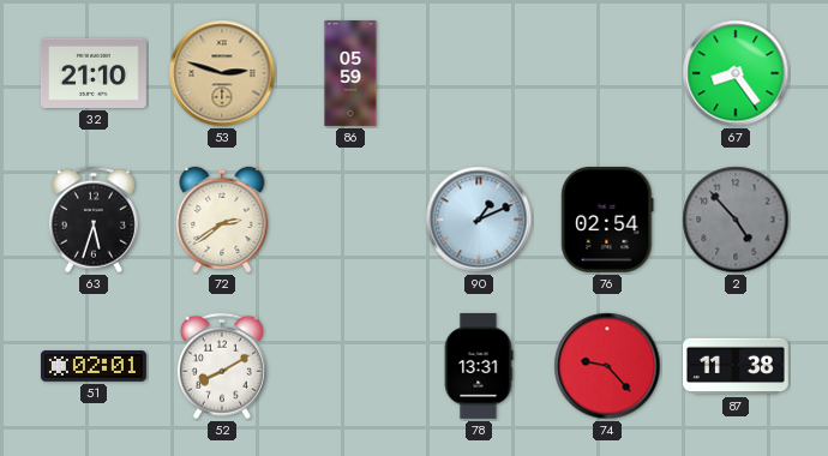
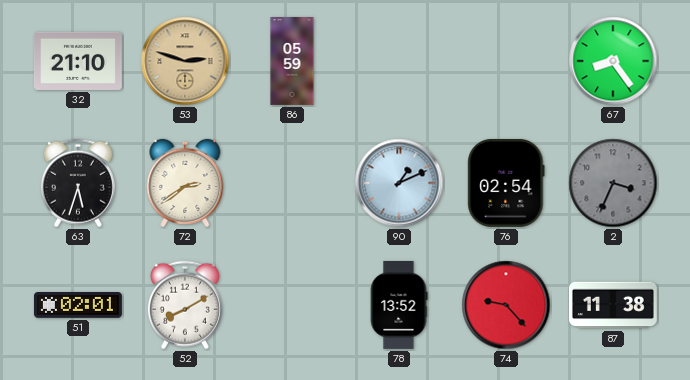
2: 4:53 -> 3:34
78: 13:31 -> 13:52
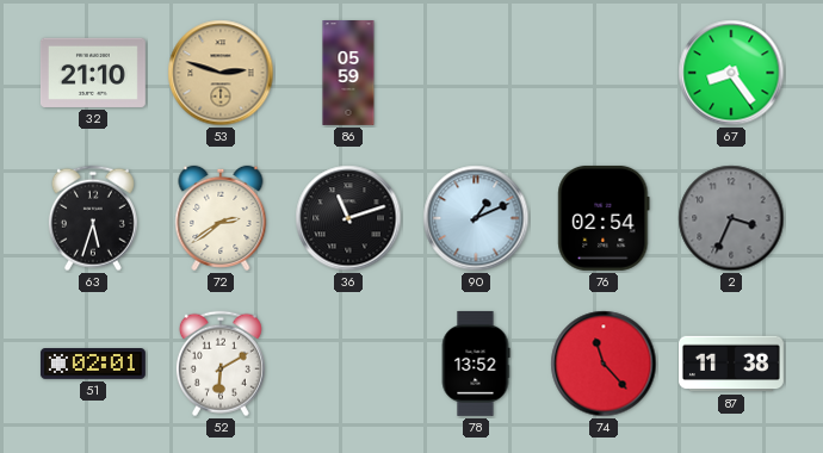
36: none -> 11:12
52: 8:10 -> 6:10
74: 9:23 -> 11:23
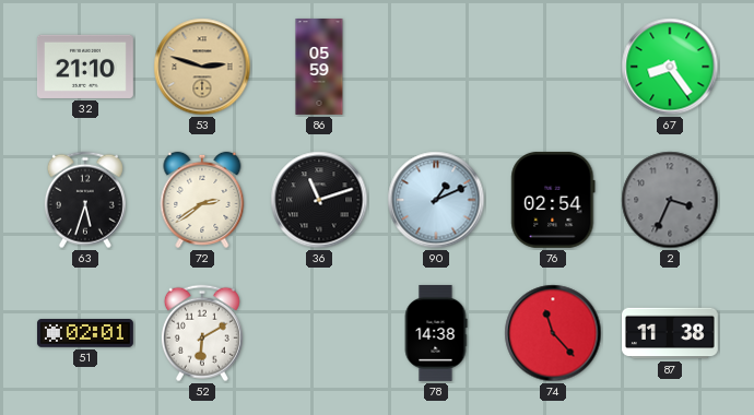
78: 13:52 -> 14:38
